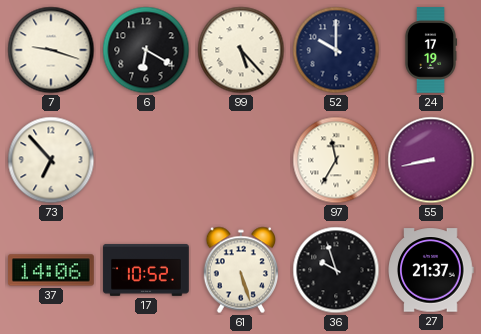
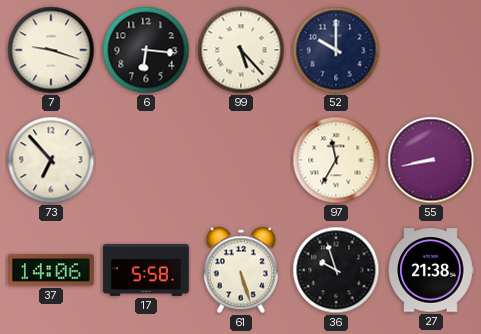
6: 6:20 -> 6:16
24: 17:19 -> none
17: 10:52 -> 5:58
27: 21:37 -> 21:38
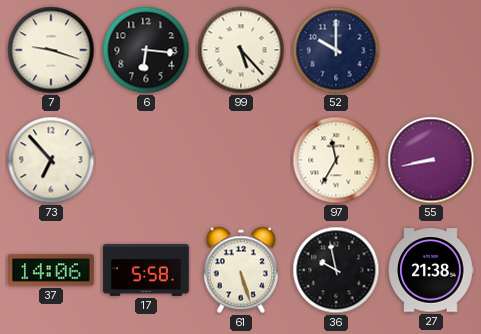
36: 9:57 -> 9:58
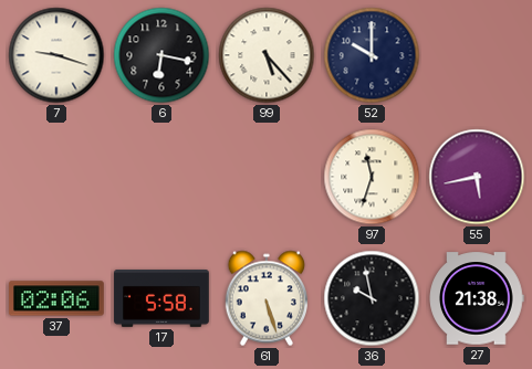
6: 6:16 -> 6:17
73: 6:53 -> none
97: 11:35 -> 11:33
55: 8:43 -> 5:43
37: 14:06 -> 02:06
